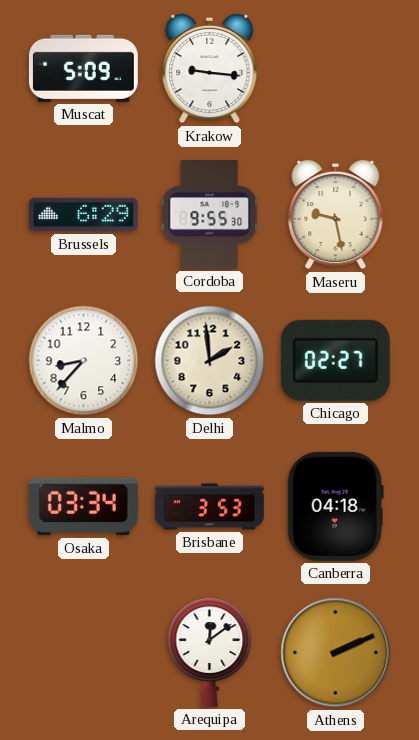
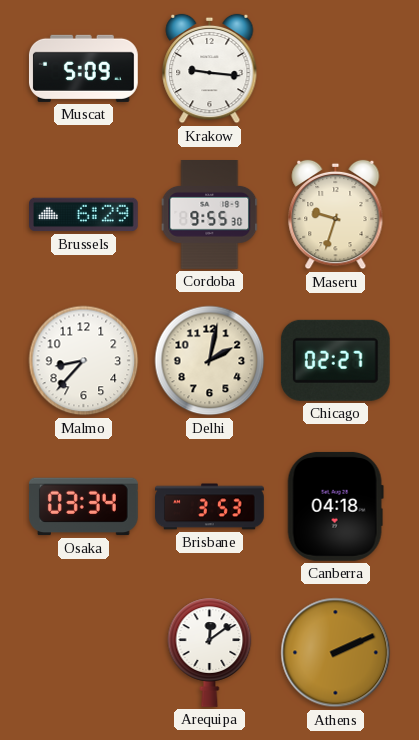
Maseru: 9:28 -> 9:33
Delhi: 1:59 -> 2:02
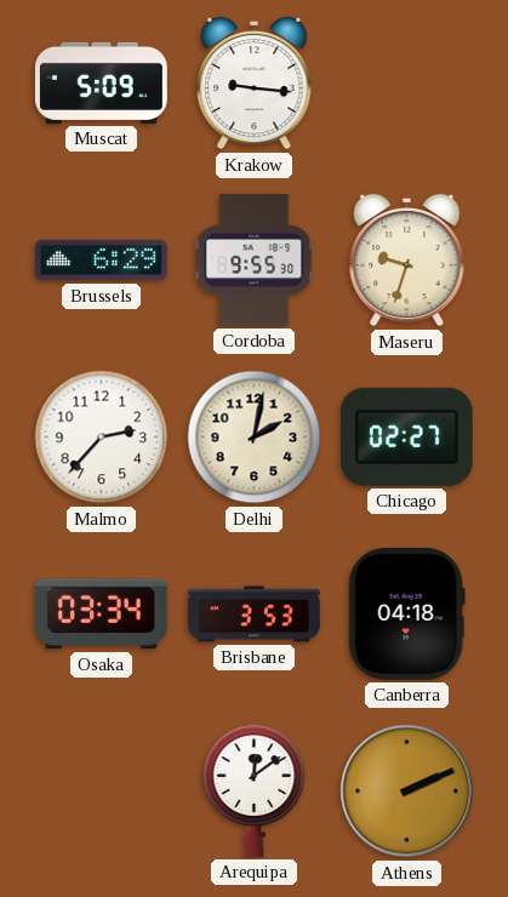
Malmo: 8:37 -> 2:37
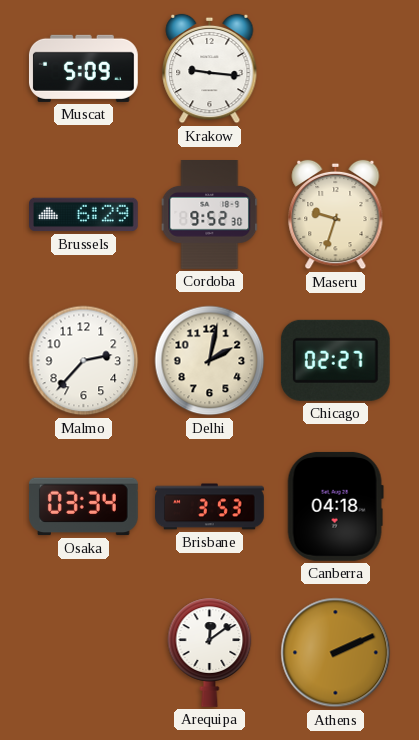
Cordoba: 9:55 -> 9:52
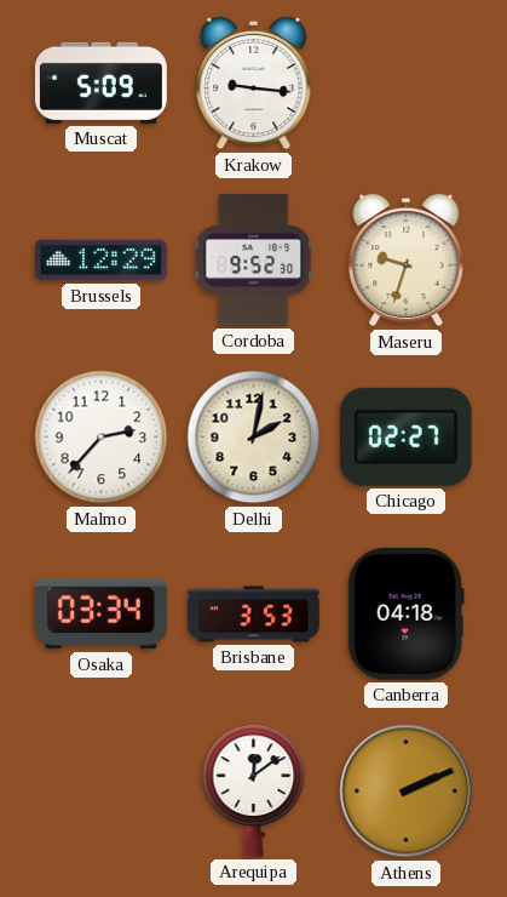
Brussels: 6:29 -> 12:29
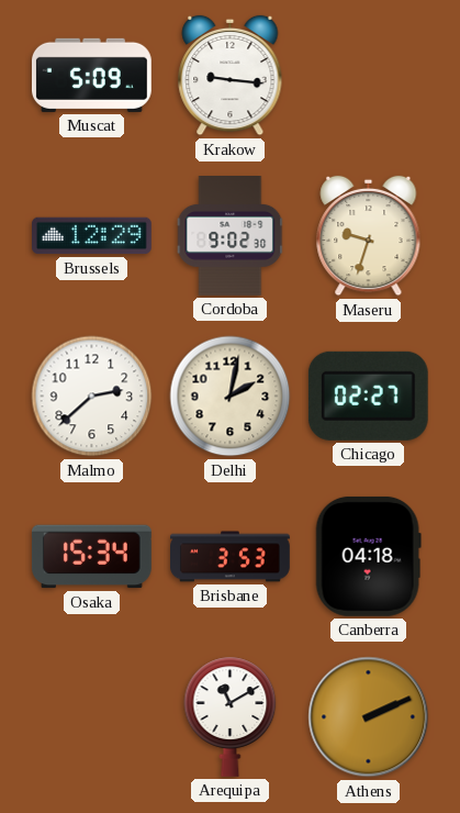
Cordoba: 9:52 -> 9:02
Malmo: 2:37 -> 2:38
Osaka: 03:34 -> 15:34
Arequipa: 12:09 -> 11:10
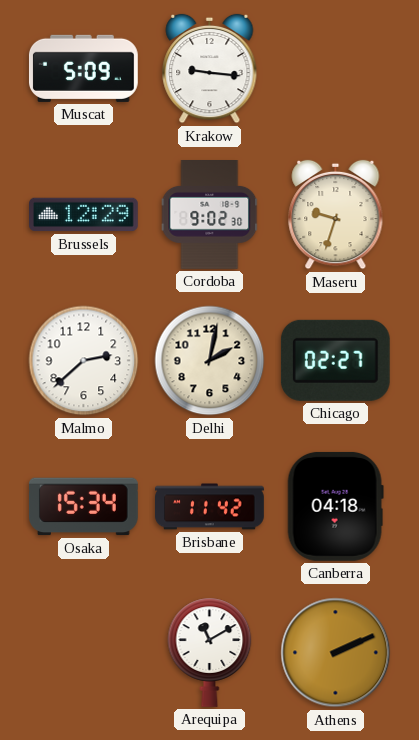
Brisbane: 3:53 -> 11:42
